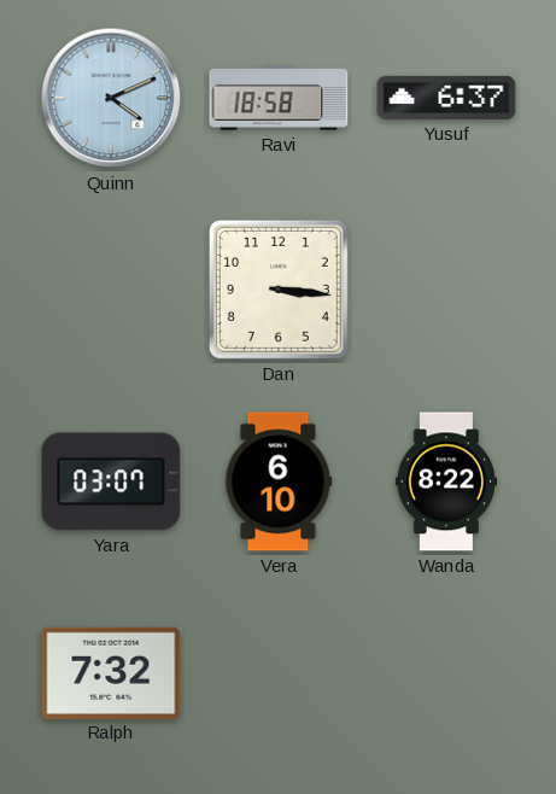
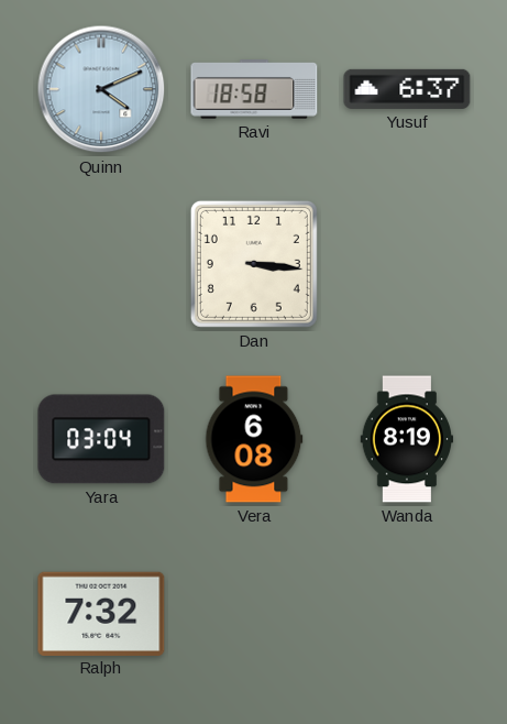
Yara: 03:07 -> 03:04
Vera: 6:10 -> 6:08
Wanda: 8:22 -> 8:19
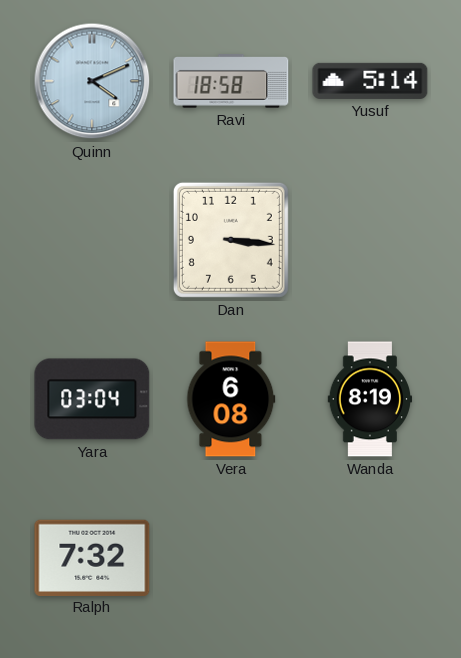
Yusuf: 6:37 -> 5:14
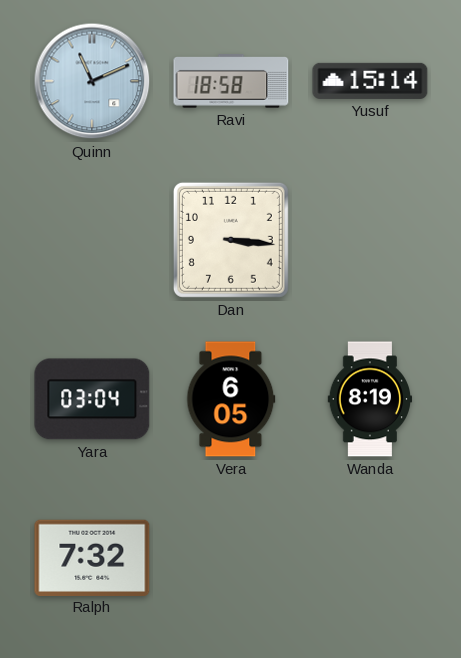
Quinn: 4:11 -> 11:11
Yusuf: 5:14 -> 15:14
Vera: 6:08 -> 6:05
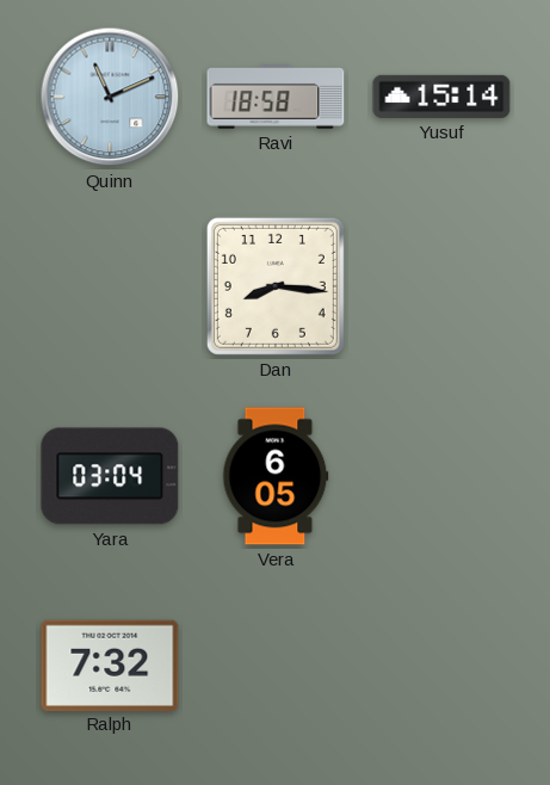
Dan: 3:16 -> 8:16
Wanda: 8:19 -> none
